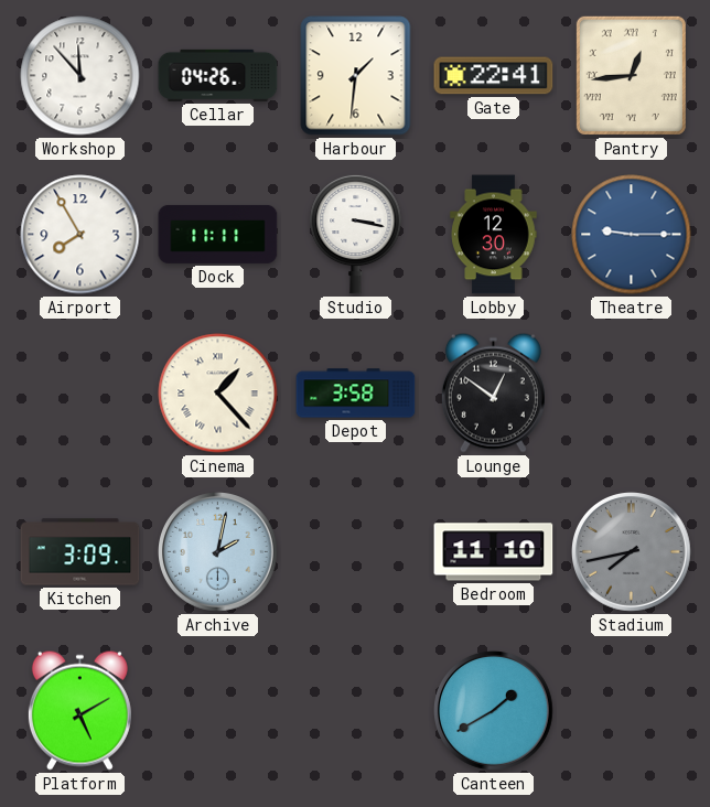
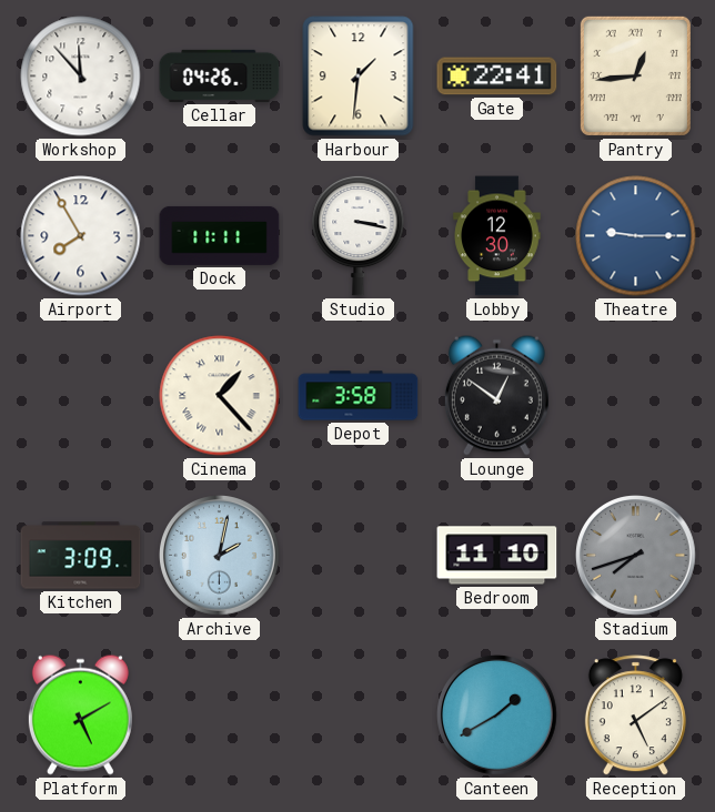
Stadium: 7:43 -> 7:42
Reception: none -> 5:09
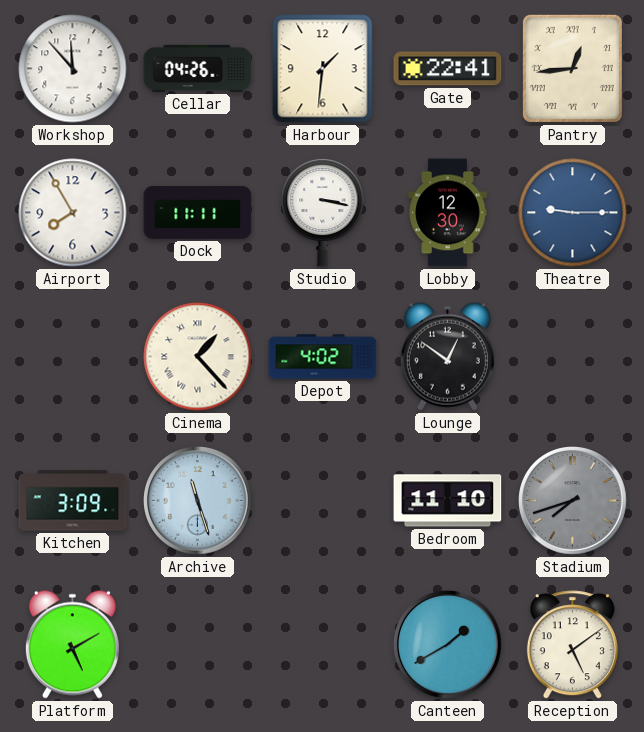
Depot: 3:58 -> 4:02
Archive: 2:02 -> 11:27
